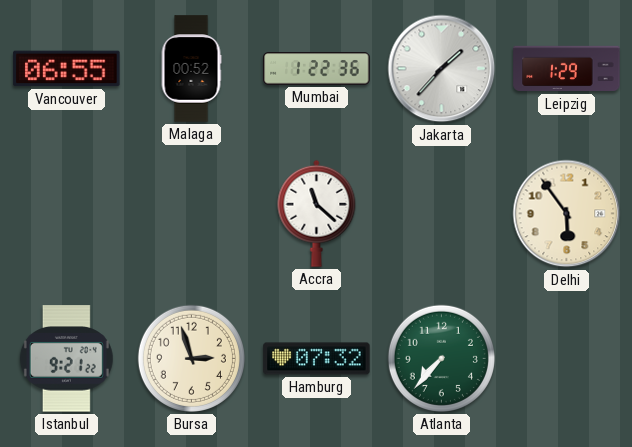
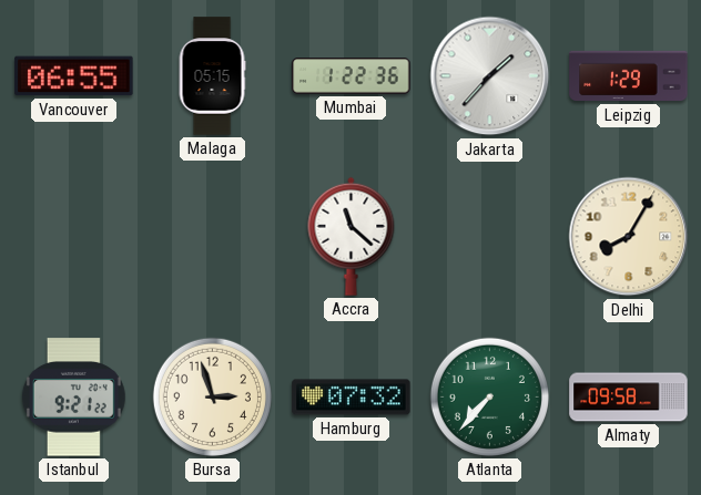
Malaga: 00:52 -> 05:15
Delhi: 5:54 -> 8:05
Almaty: none -> 09:58
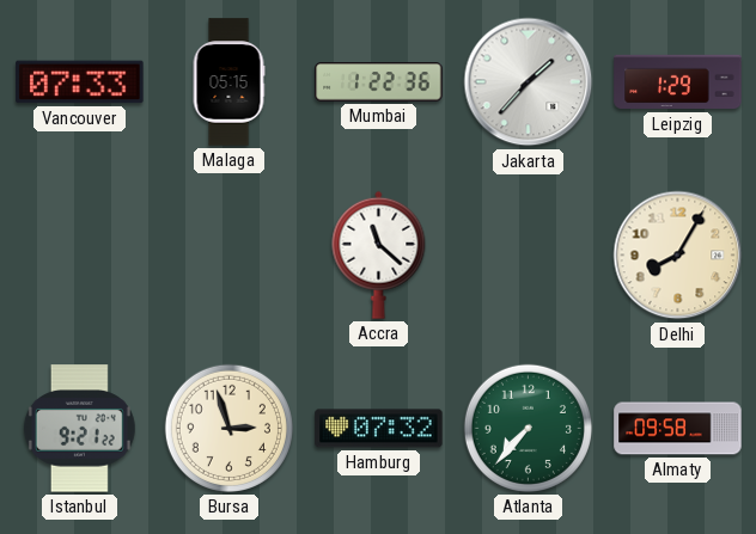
Vancouver: 06:55 -> 07:33
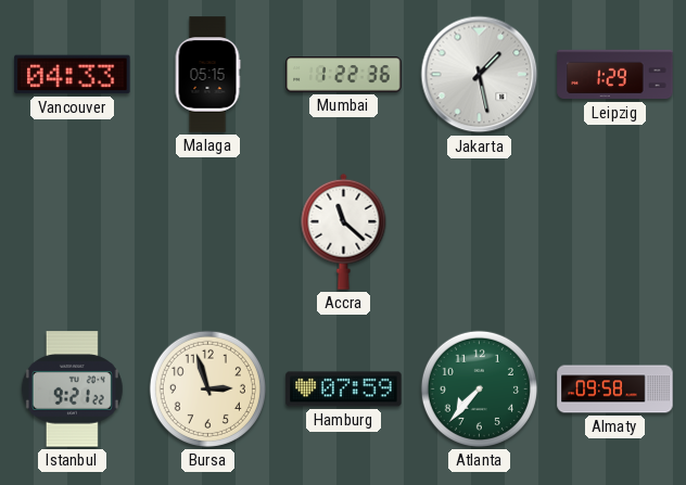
Vancouver: 07:33 -> 04:33
Jakarta: 1:37 -> 1:28
Delhi: 8:05 -> none
Hamburg: 07:32 -> 07:59
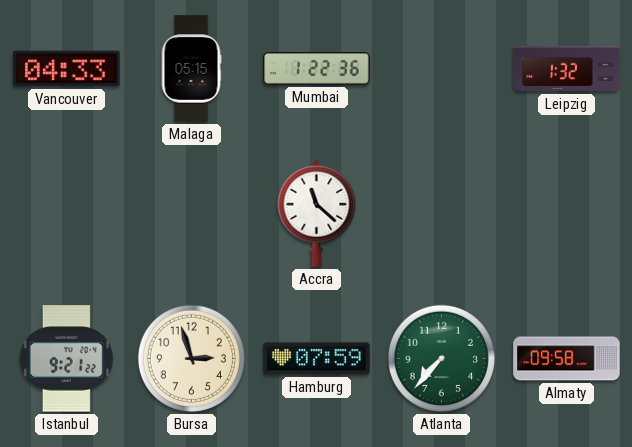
Jakarta: 1:28 -> none
Leipzig: 1:29 -> 1:32
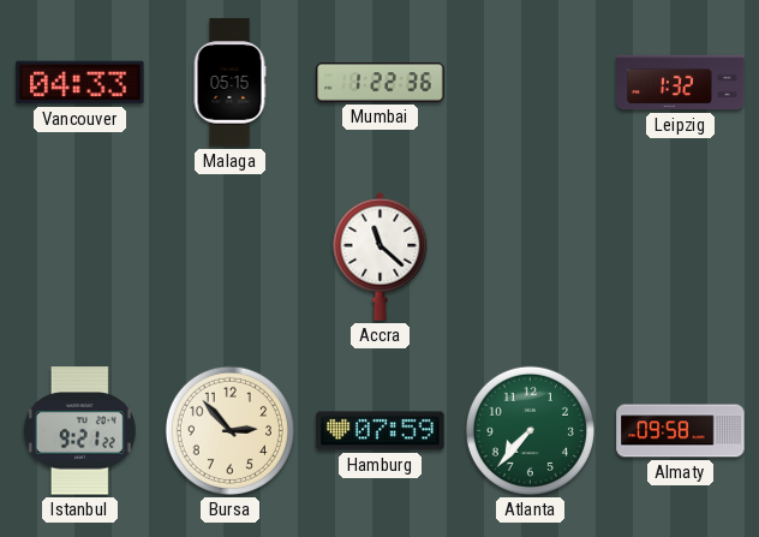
Bursa: 2:57 -> 2:53
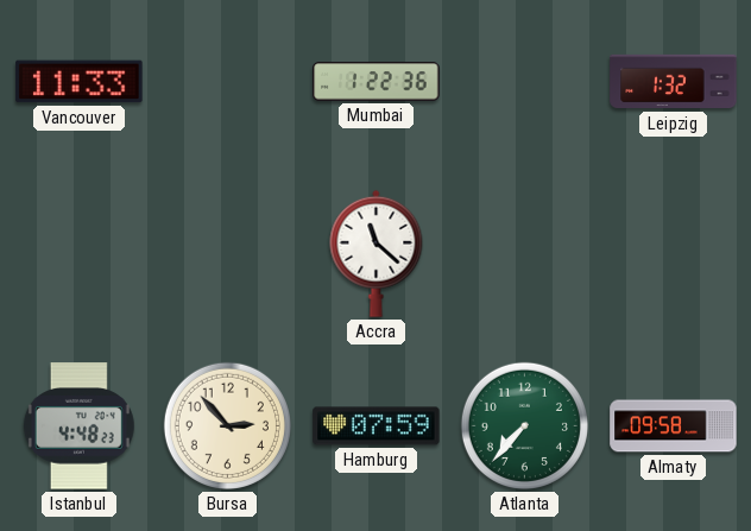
Vancouver: 04:33 -> 11:33
Malaga: 05:15 -> none
Istanbul: 9:21 -> 4:48
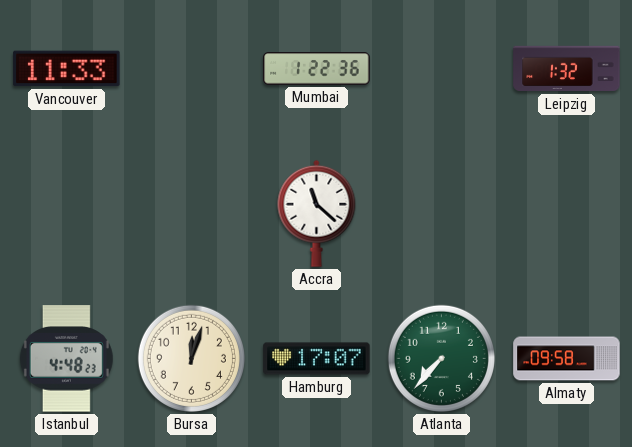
Bursa: 2:53 -> 12:03
Hamburg: 07:59 -> 17:07
